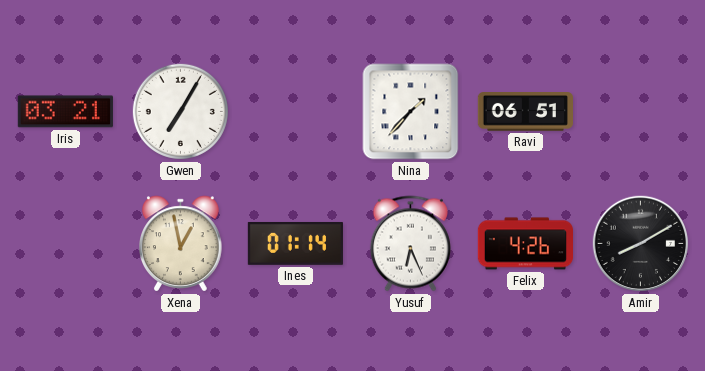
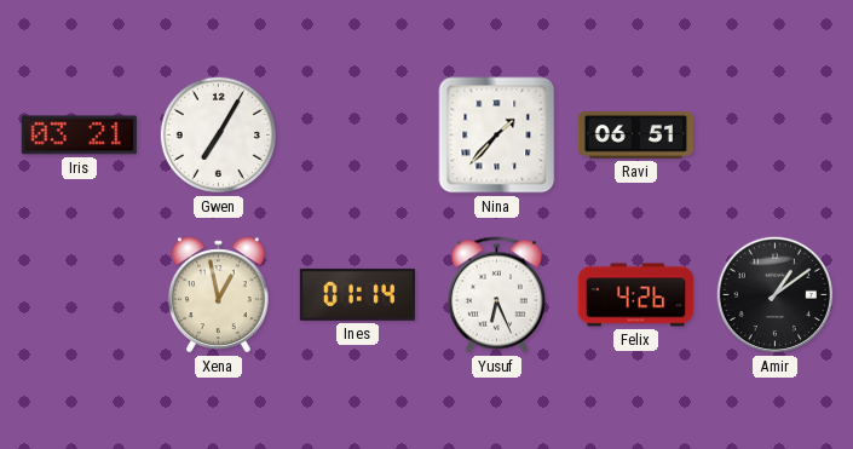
Amir: 8:10 -> 1:09
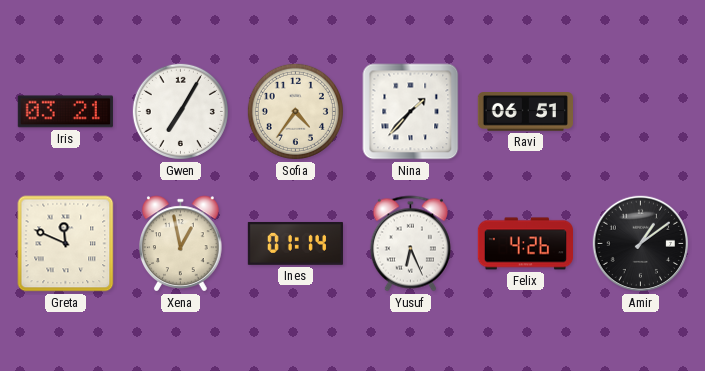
Sofia: none -> 4:36
Greta: none -> 11:49
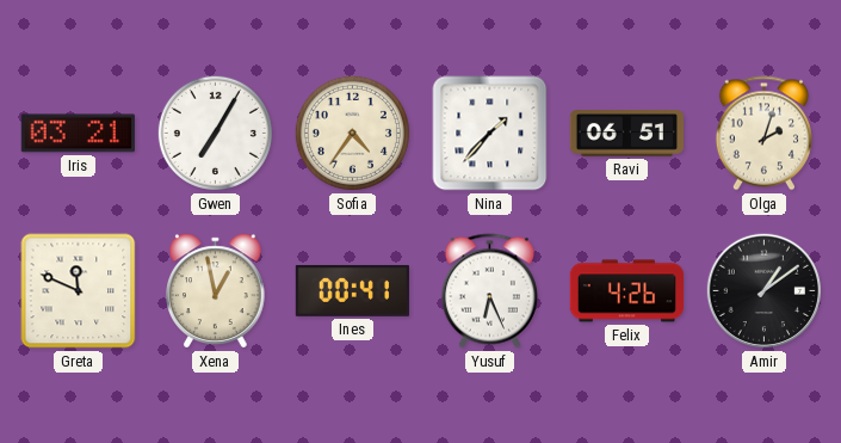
Olga: none -> 2:03
Ines: 01:14 -> 00:41
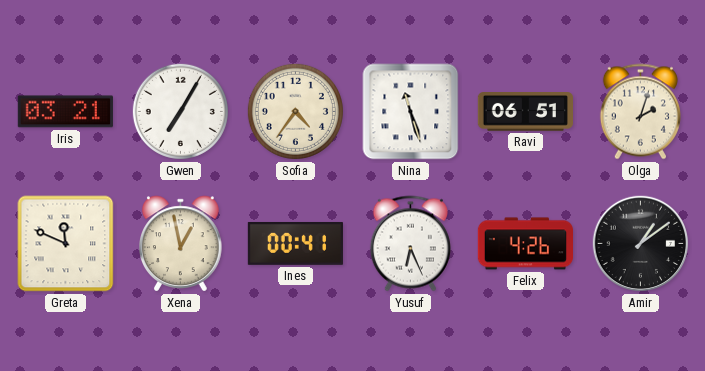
Nina: 1:37 -> 11:27
